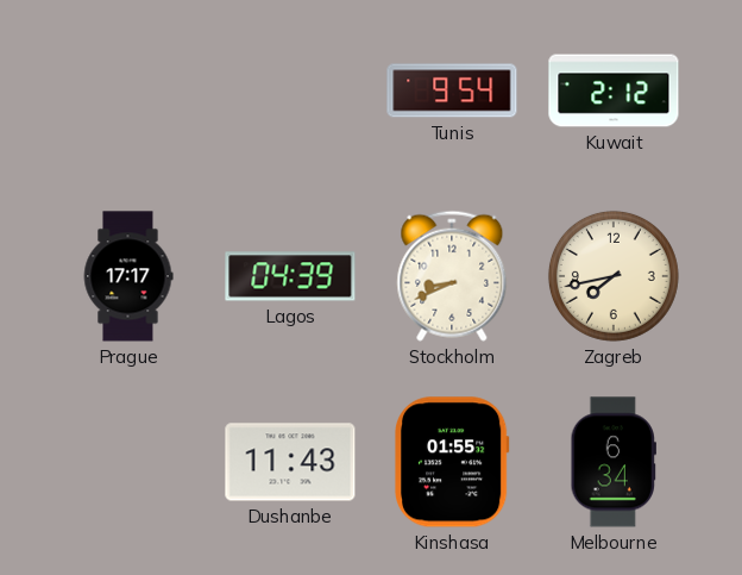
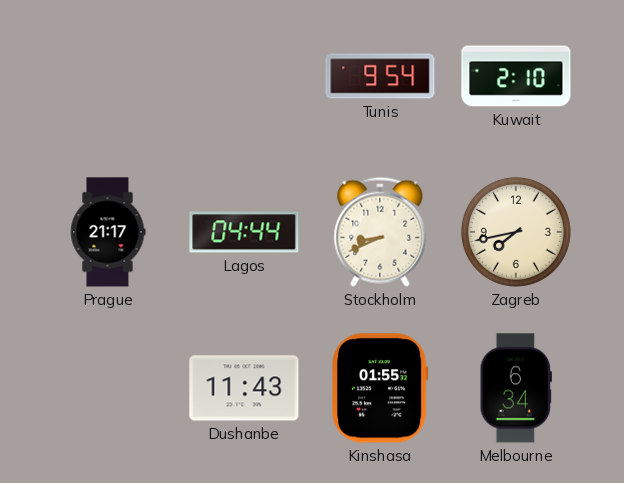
Kuwait: 2:12 -> 2:10
Prague: 17:17 -> 21:17
Lagos: 04:39 -> 04:44
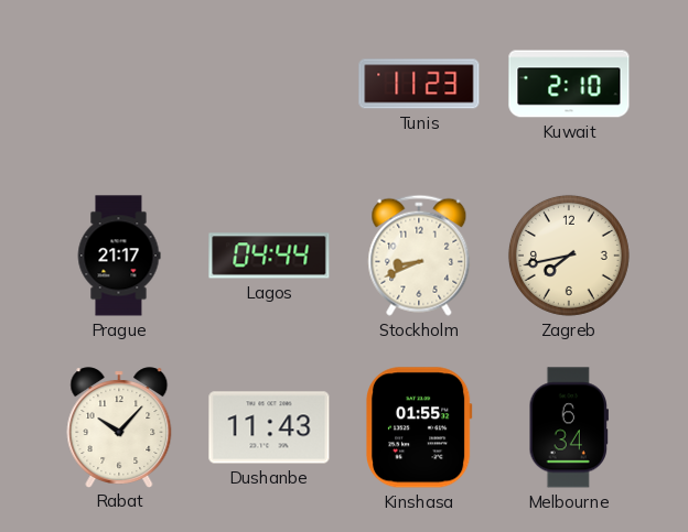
Tunis: 9:54 -> 11:23
Rabat: none -> 10:07
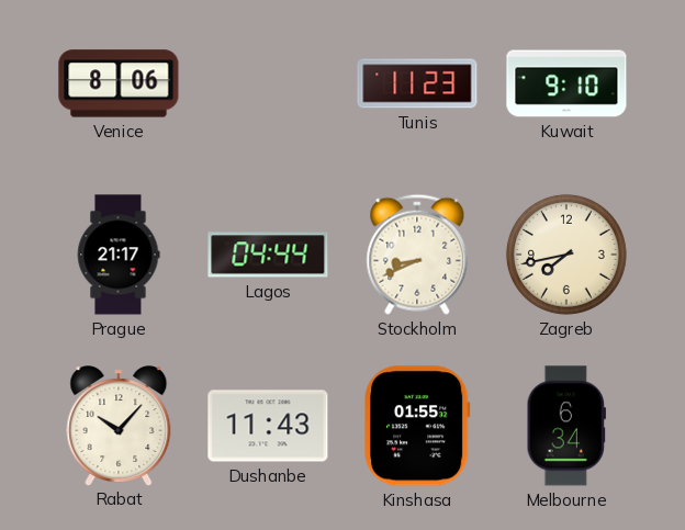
Venice: none -> 8:06
Kuwait: 2:10 -> 9:10
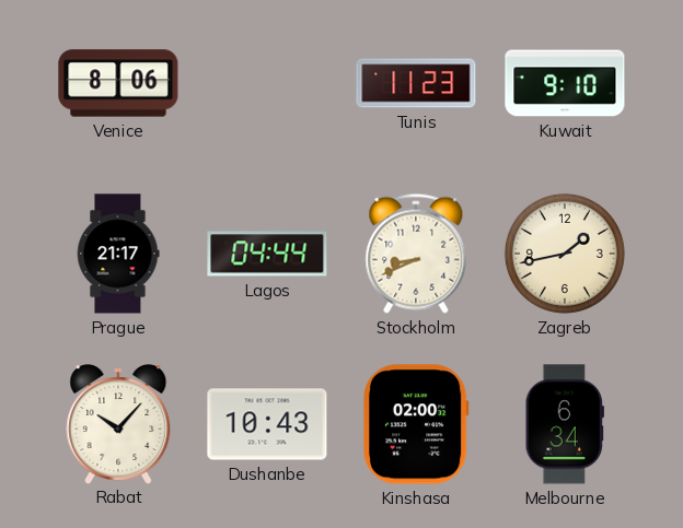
Zagreb: 7:43 -> 1:43
Dushanbe: 11:43 -> 10:43
Kinshasa: 01:55 -> 02:00
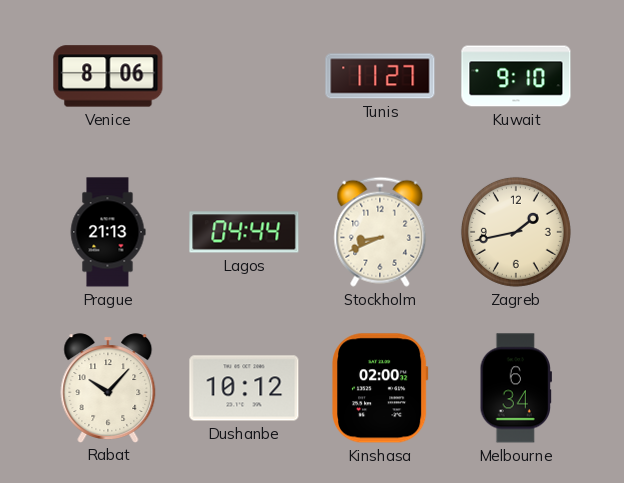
Tunis: 11:23 -> 11:27
Prague: 21:17 -> 21:13
Dushanbe: 10:43 -> 10:12
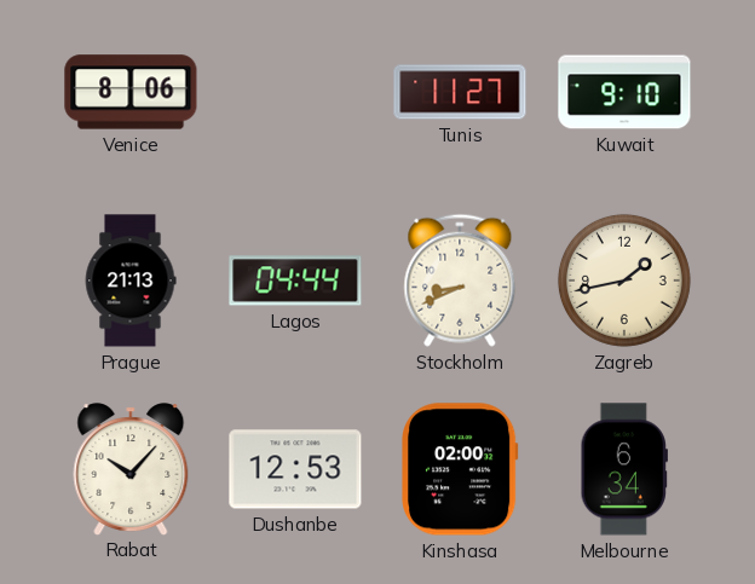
Dushanbe: 10:12 -> 12:53
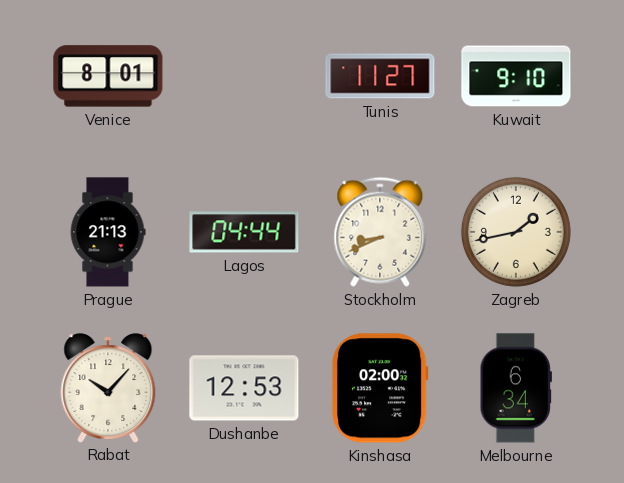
Venice: 8:06 -> 8:01
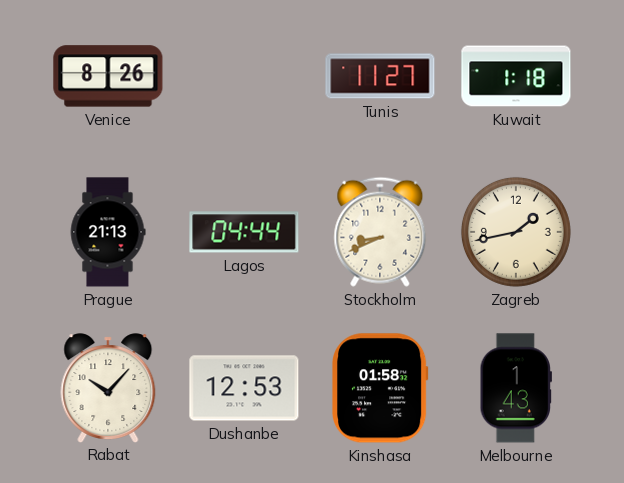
Venice: 8:01 -> 8:26
Kuwait: 9:10 -> 1:18
Kinshasa: 02:00 -> 01:58
Melbourne: 6:34 -> 1:43
